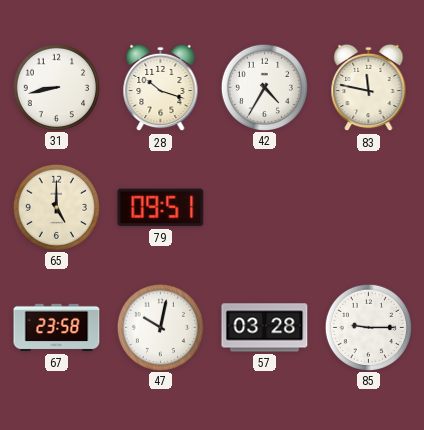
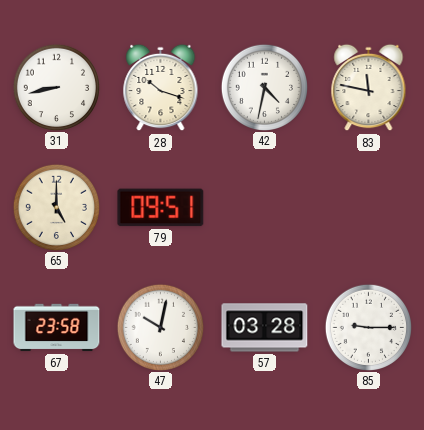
42: 4:35 -> 4:32
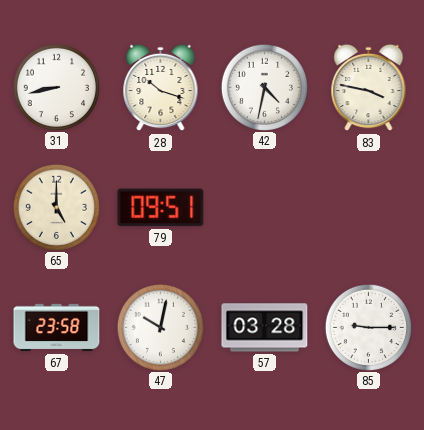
83: 11:47 -> 3:47
